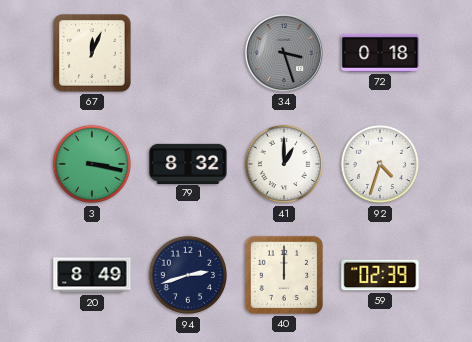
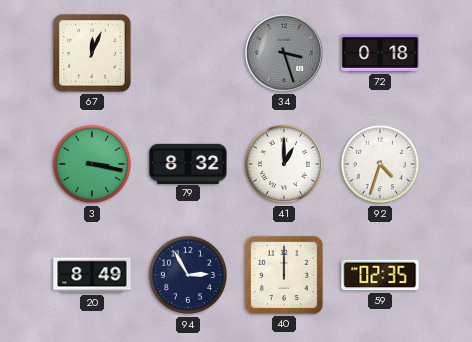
94: 2:42 -> 2:55
59: 02:39 -> 02:35
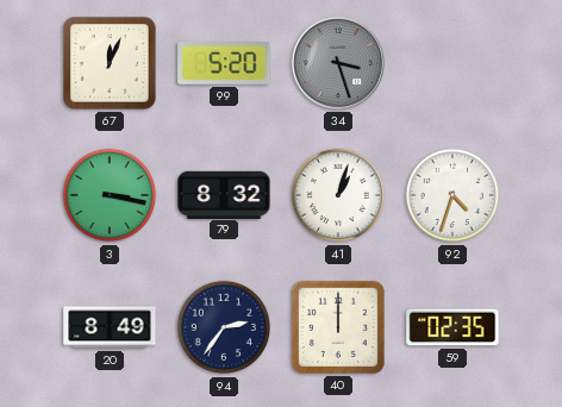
99: none -> 5:20
72: 0:18 -> none
41: 1:00 -> 1:03
94: 2:55 -> 2:36
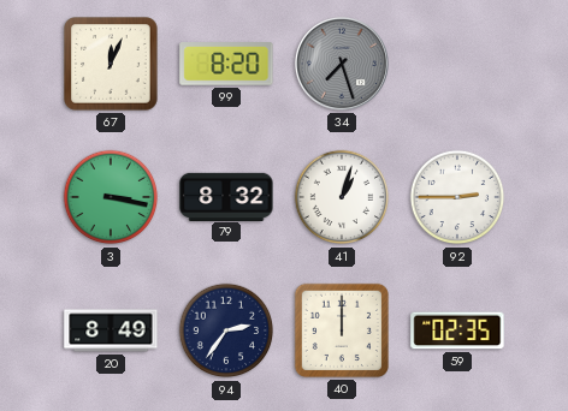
99: 5:20 -> 8:20
34: 3:27 -> 7:27
92: 4:33 -> 2:45
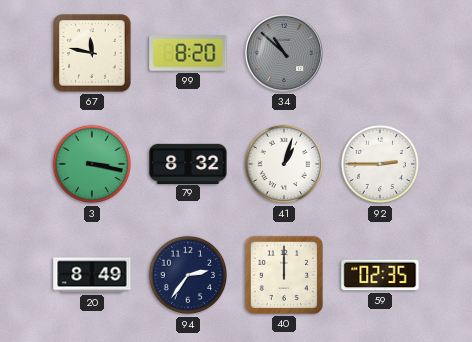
67: 12:04 -> 11:47
34: 7:27 -> 10:52
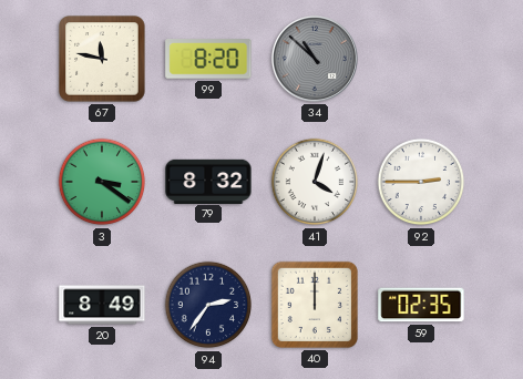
3: 3:17 -> 3:21
41: 1:03 -> 4:03
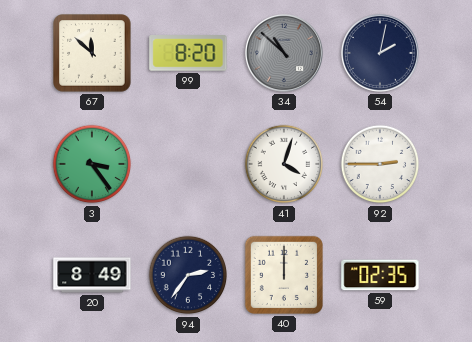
67: 11:47 -> 11:52
54: none -> 2:02
3: 3:21 -> 3:24
79: 8:32 -> none
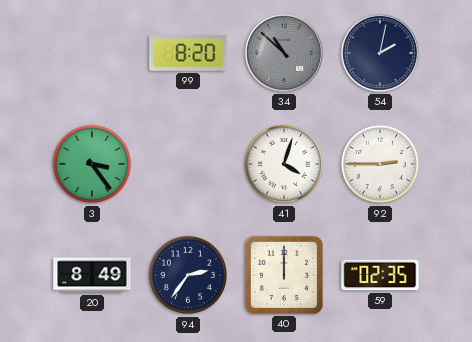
67: 11:52 -> none
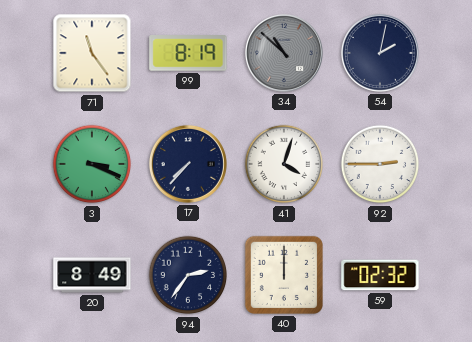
71: none -> 11:24
99: 8:20 -> 8:19
3: 3:24 -> 3:19
17: none -> 7:37
59: 02:35 -> 02:32
